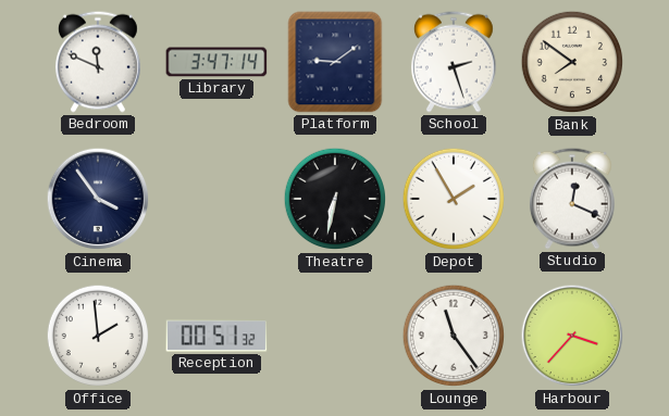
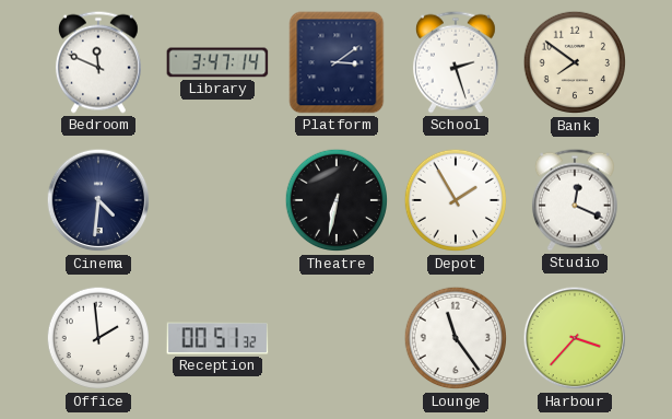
Platform: 9:09 -> 3:09
Cinema: 3:54 -> 4:31
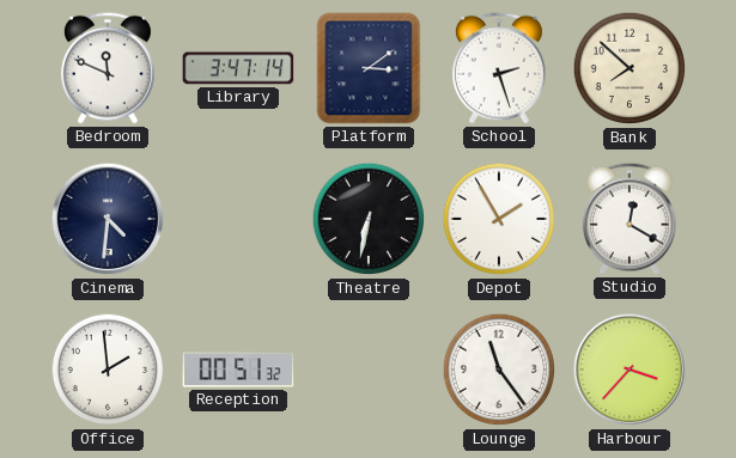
Bank: 7:51 -> 7:52
Studio: 12:19 -> 12:20
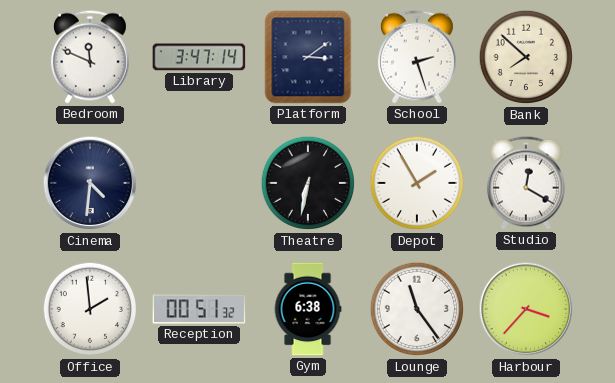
Gym: none -> 6:38
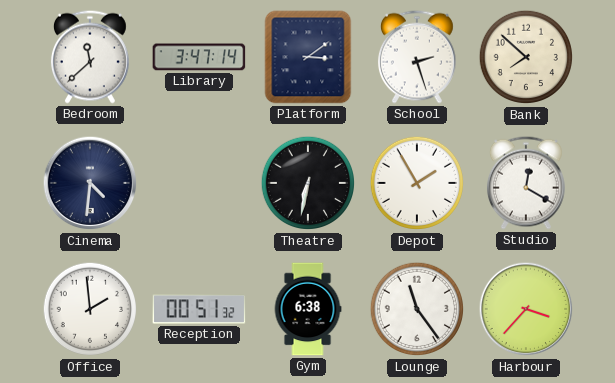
Bedroom: 11:49 -> 11:38
